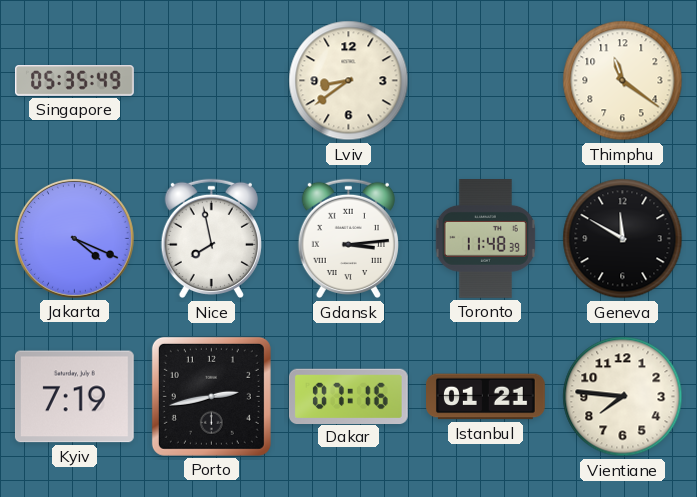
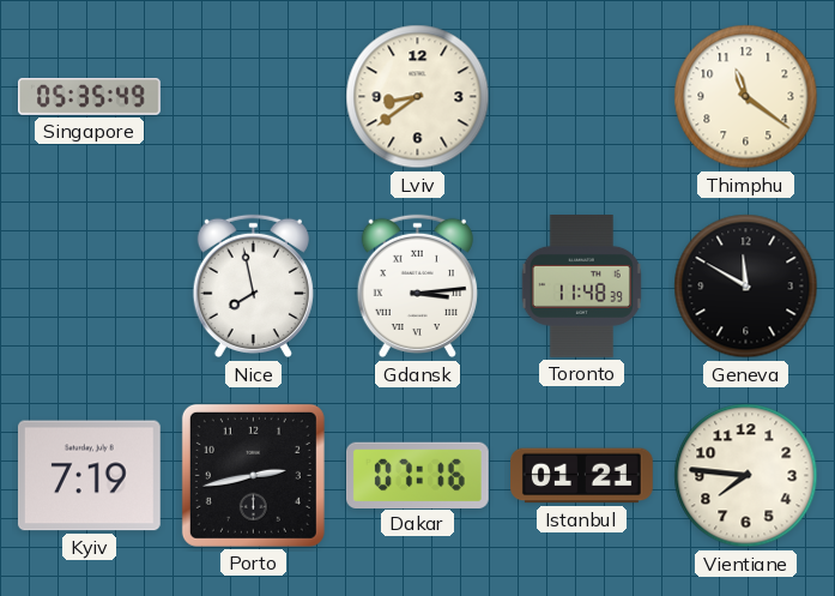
Jakarta: 4:19 -> none
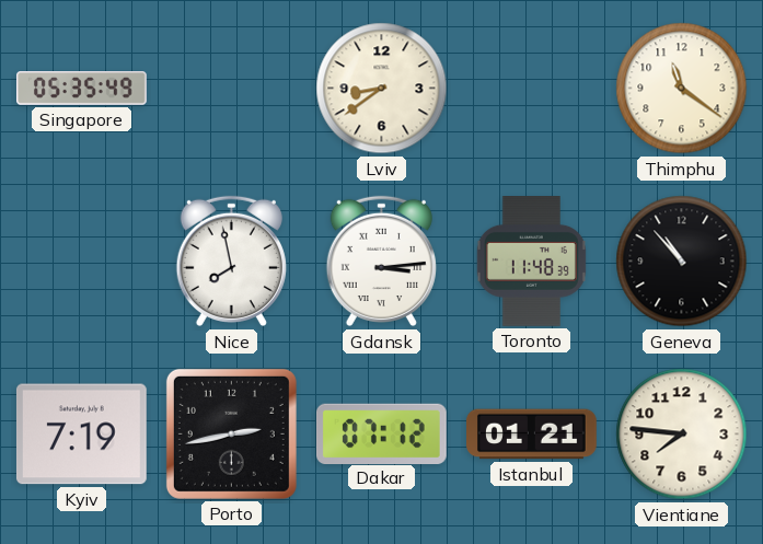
Geneva: 11:50 -> 10:53
Dakar: 07:16 -> 07:12
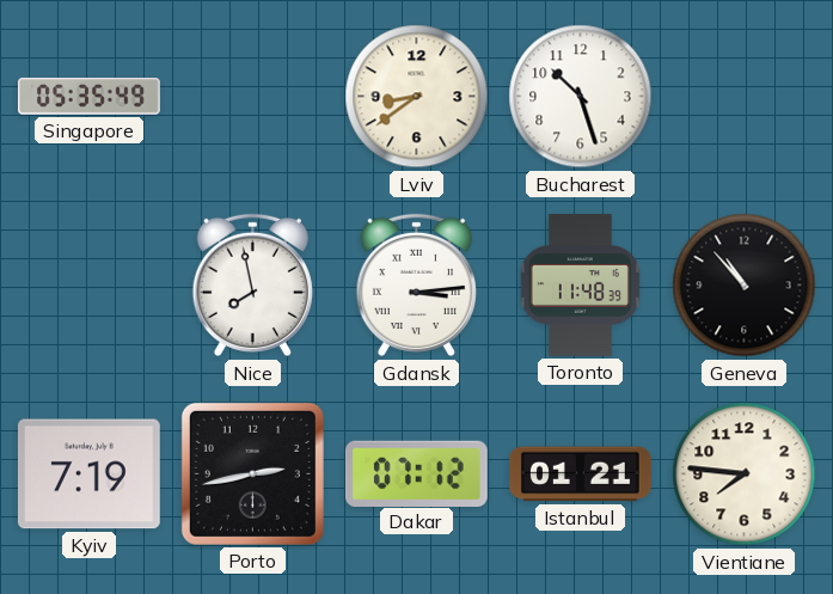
Bucharest: none -> 10:27
Thimphu: 11:21 -> none
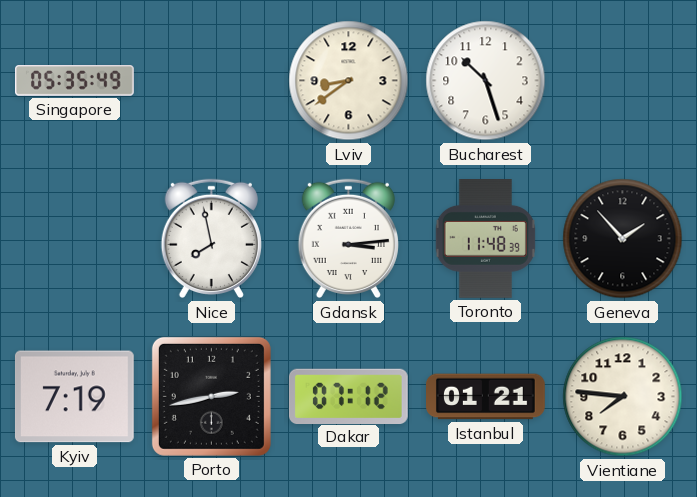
Geneva: 10:53 -> 1:53
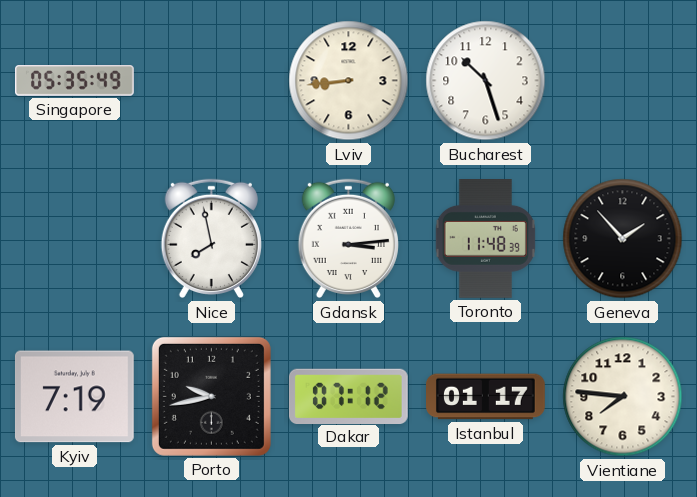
Lviv: 8:39 -> 8:44
Porto: 2:43 -> 9:43
Istanbul: 01:21 -> 01:17
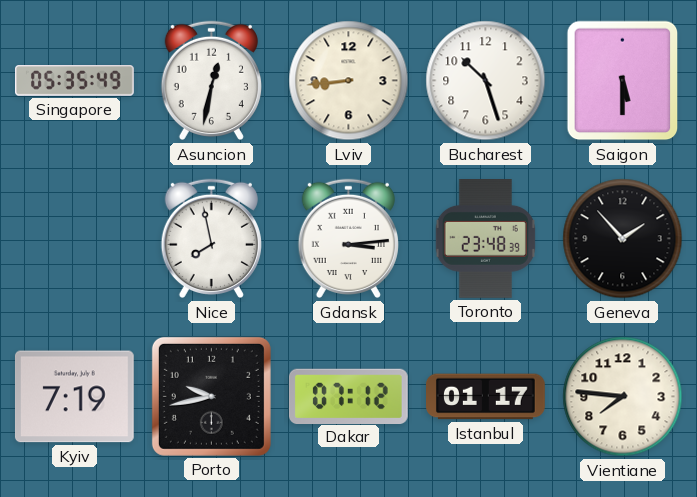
Asuncion: none -> 12:32
Saigon: none -> 5:30
Toronto: 11:48 -> 23:48
